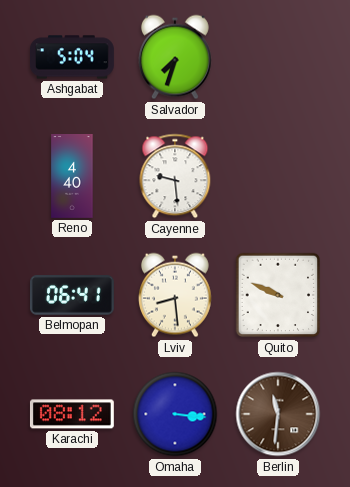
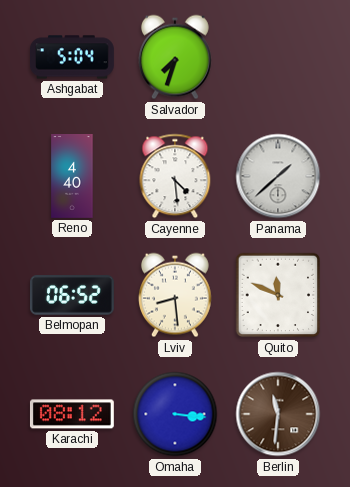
Cayenne: 9:29 -> 4:29
Panama: none -> 1:38
Belmopan: 06:41 -> 06:52
Quito: 9:49 -> 11:49
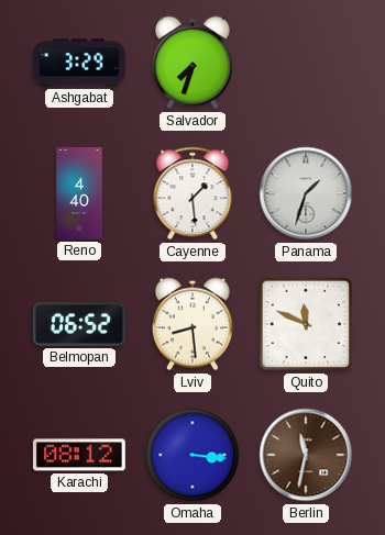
Ashgabat: 5:04 -> 3:29
Cayenne: 4:29 -> 1:29
Panama: 1:38 -> 1:33
Berlin: 11:31 -> 11:32
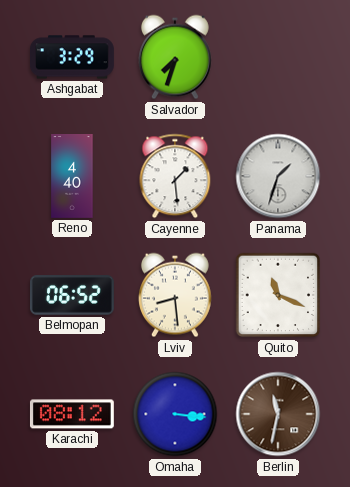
Quito: 11:49 -> 11:19
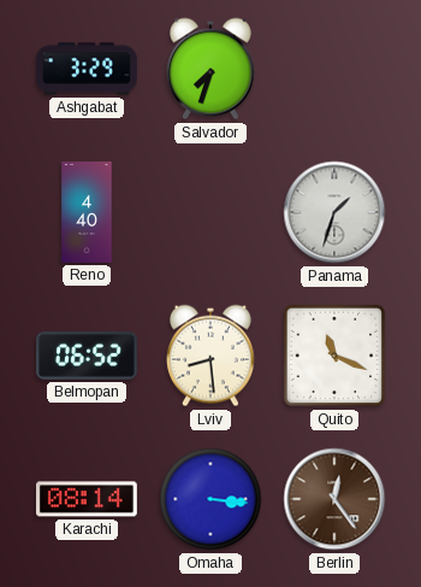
Cayenne: 1:29 -> none
Karachi: 08:12 -> 08:14
Berlin: 11:32 -> 12:24
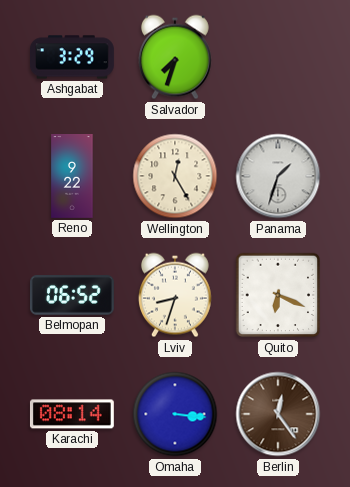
Reno: 4:40 -> 9:22
Wellington: none -> 12:25
Lviv: 8:29 -> 8:33
Quito: 11:19 -> 6:19
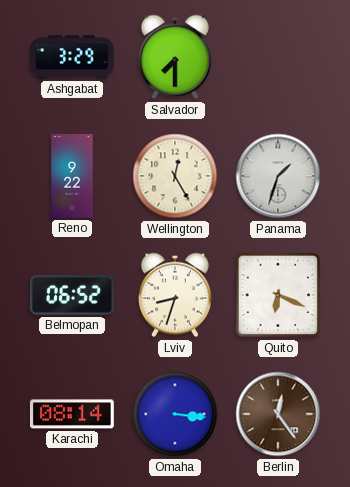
Salvador: 7:33 -> 7:30
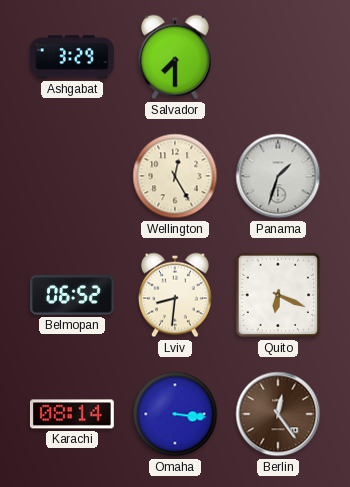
Reno: 9:22 -> none
Lviv: 8:33 -> 8:31
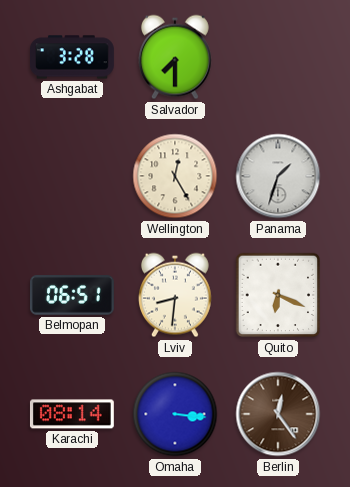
Ashgabat: 3:29 -> 3:28
Belmopan: 06:52 -> 06:51
